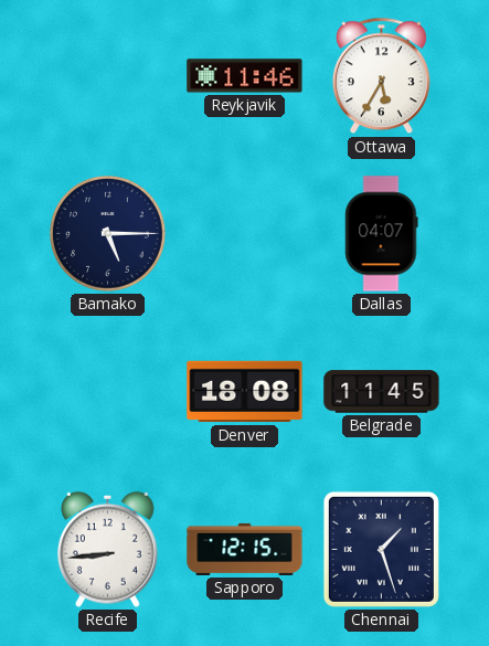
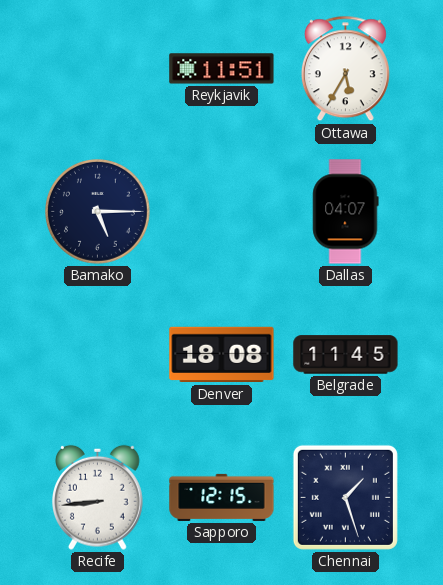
Reykjavik: 11:46 -> 11:51
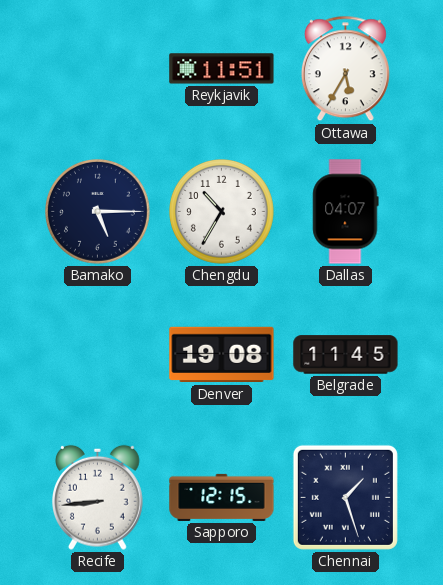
Chengdu: none -> 10:35
Denver: 18:08 -> 19:08
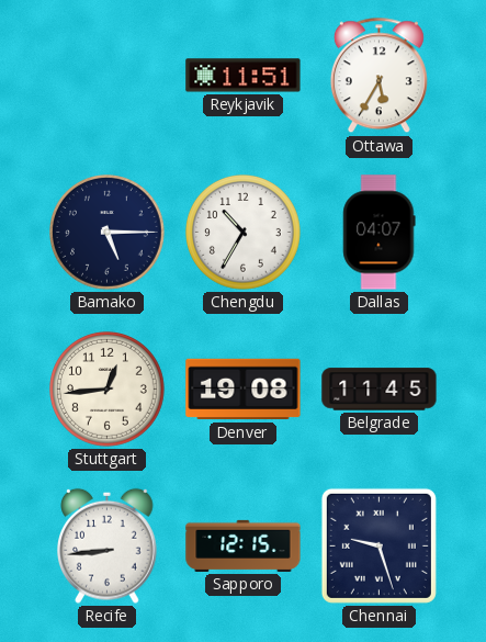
Stuttgart: none -> 12:44
Chennai: 1:27 -> 9:27
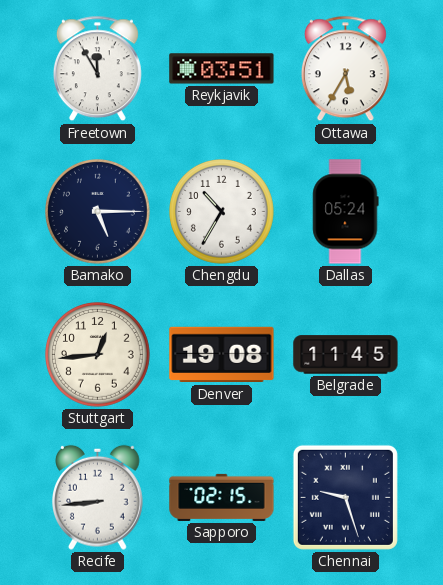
Freetown: none -> 11:55
Reykjavik: 11:51 -> 03:51
Dallas: 04:07 -> 05:24
Sapporo: 12:15 -> 02:15
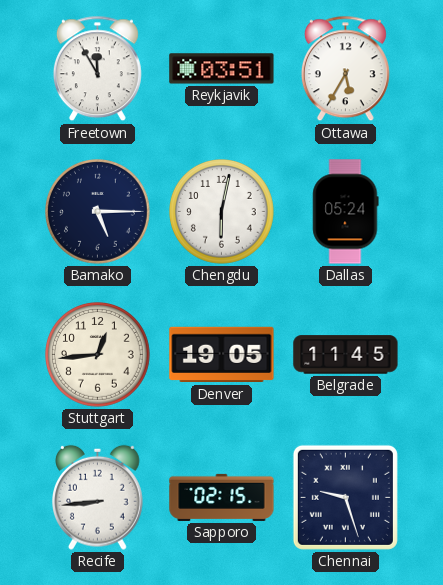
Chengdu: 10:35 -> 6:02
Denver: 19:08 -> 19:05
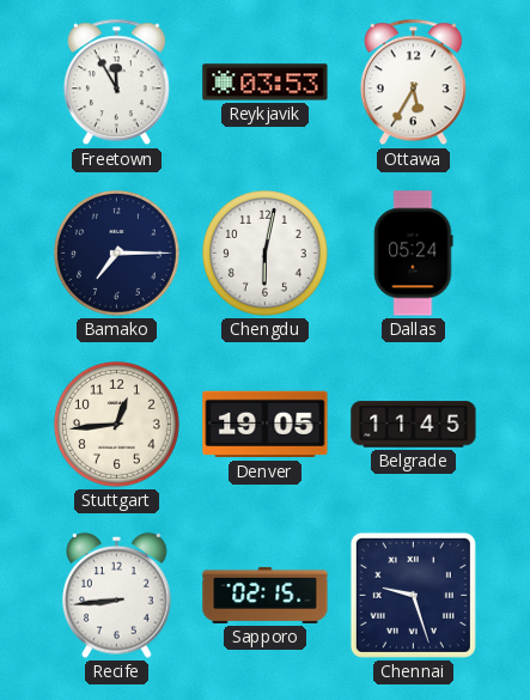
Reykjavik: 03:51 -> 03:53
Bamako: 5:15 -> 7:15
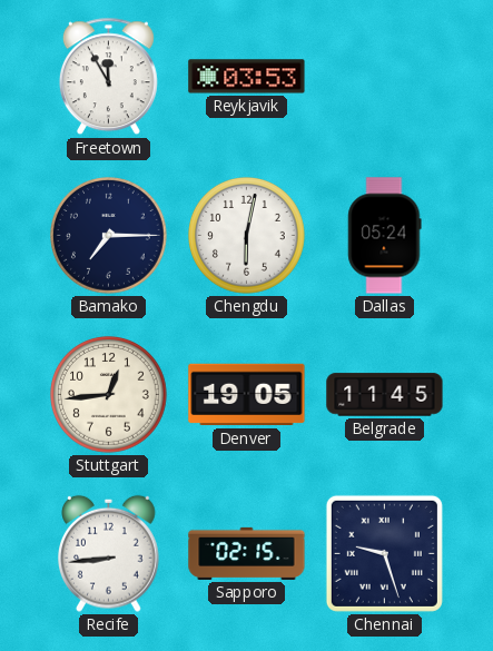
Ottawa: 5:35 -> none
